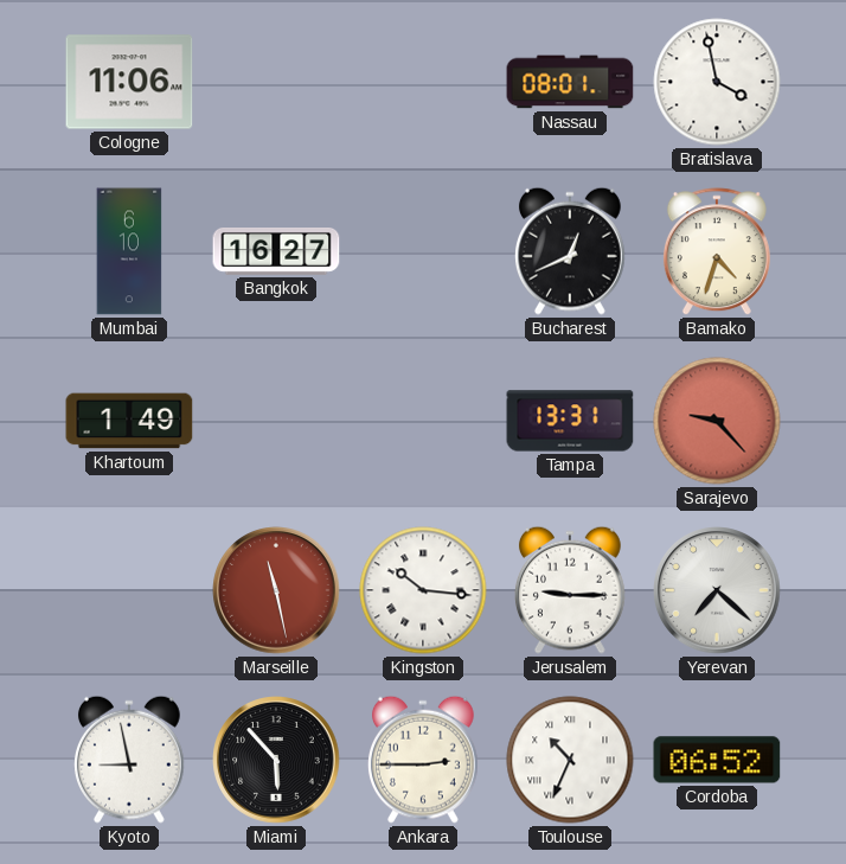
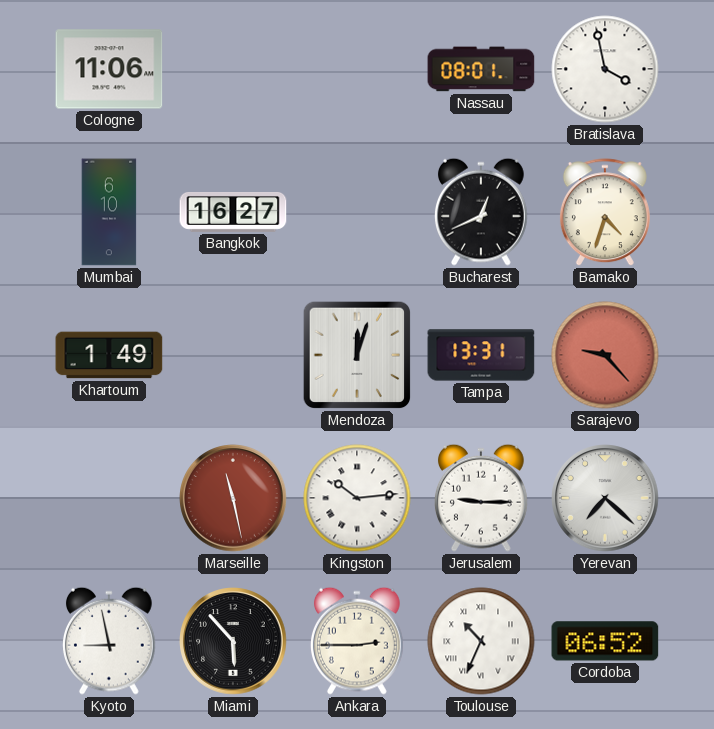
Mendoza: none -> 12:03
Kingston: 10:16 -> 10:14
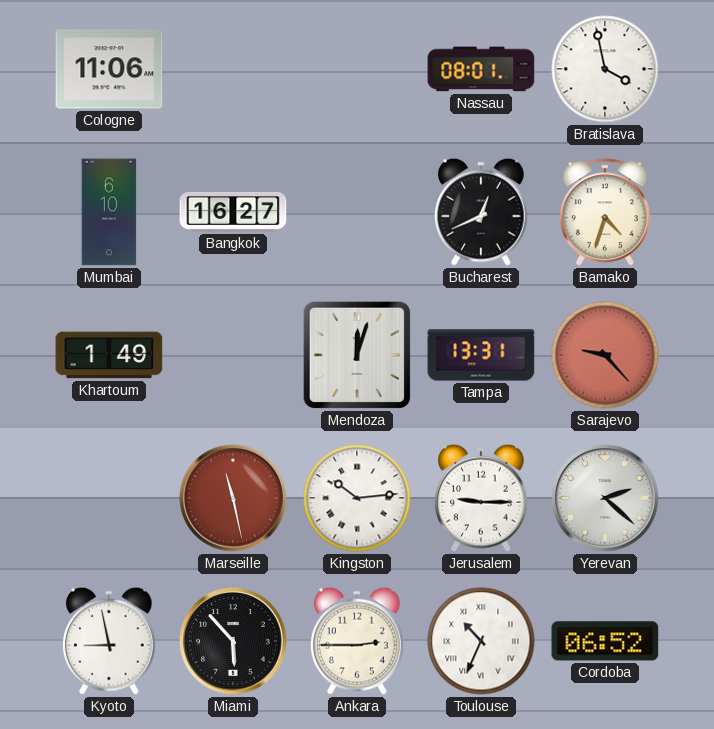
Yerevan: 7:22 -> 2:22
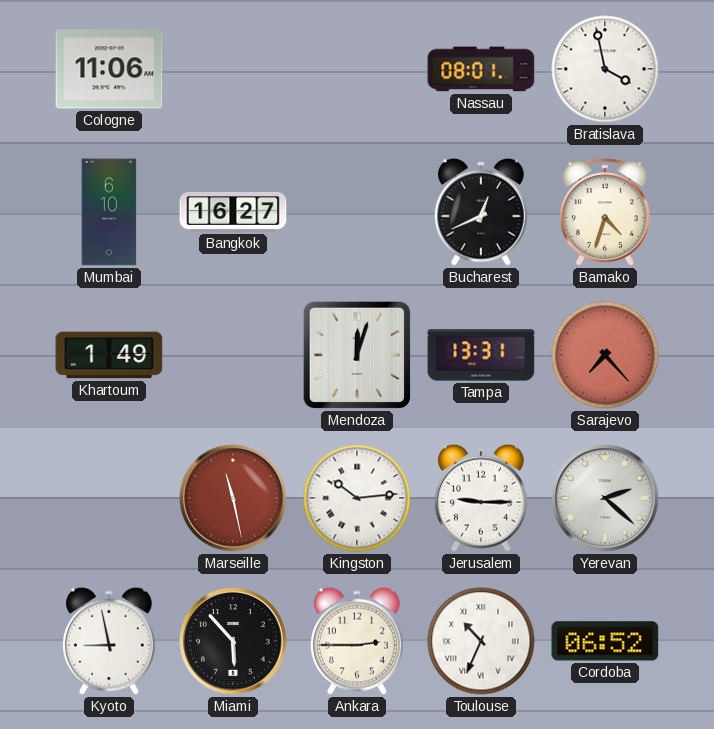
Sarajevo: 9:23 -> 7:23
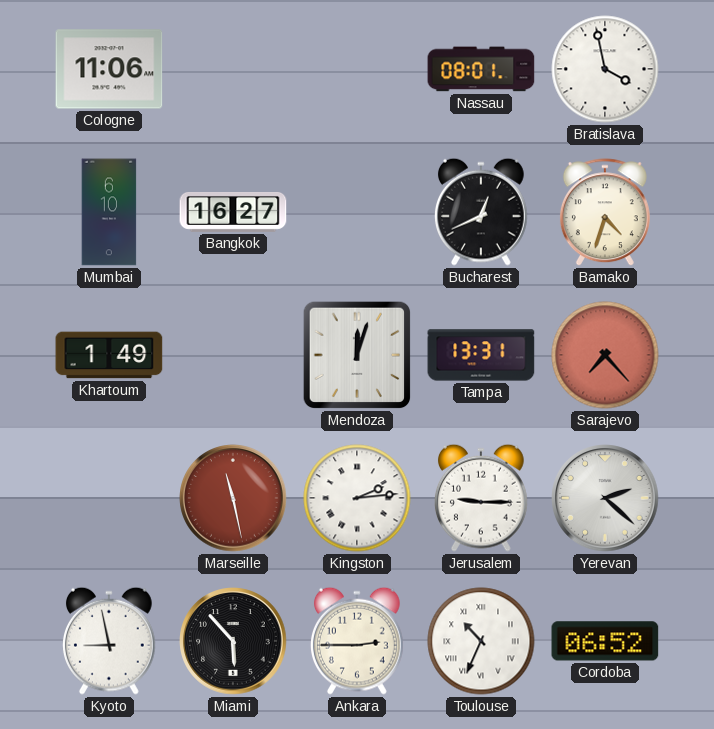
Kingston: 10:14 -> 2:14
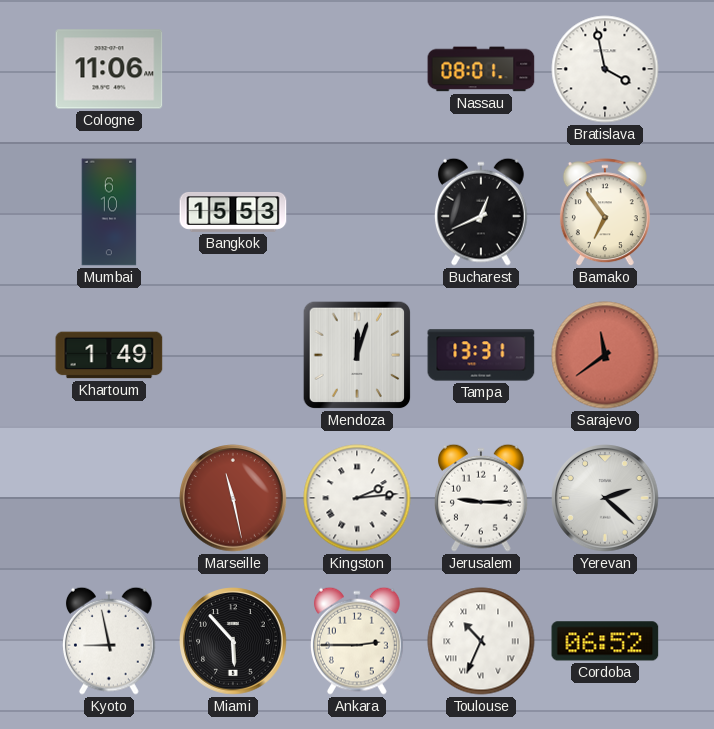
Bangkok: 16:27 -> 15:53
Bamako: 4:33 -> 6:54
Sarajevo: 7:23 -> 11:39
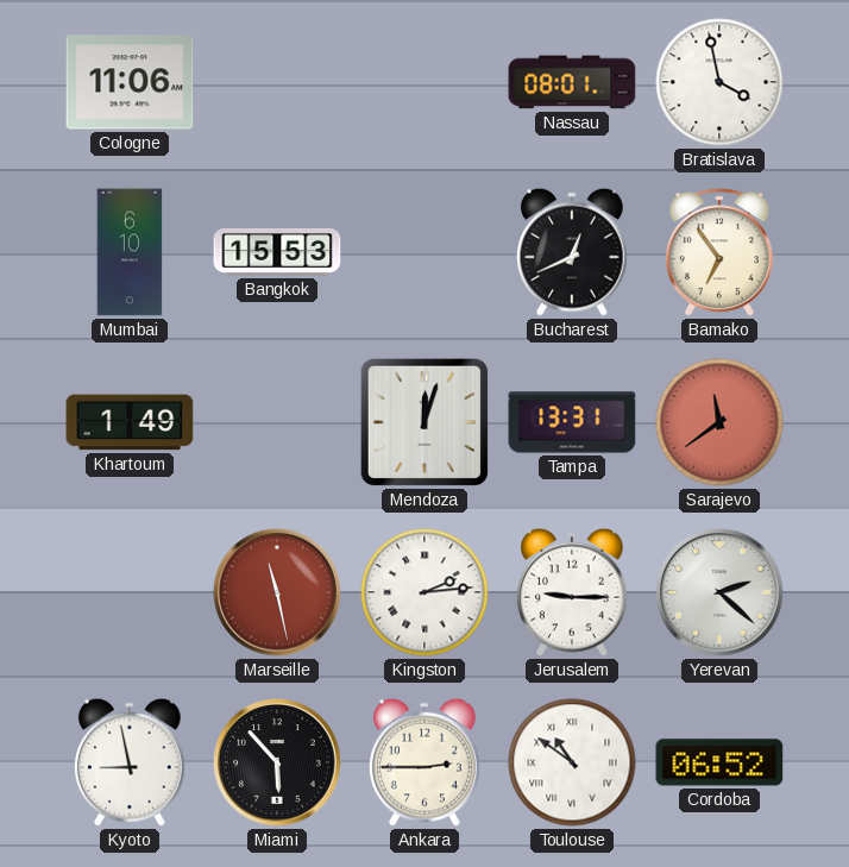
Toulouse: 10:34 -> 10:51
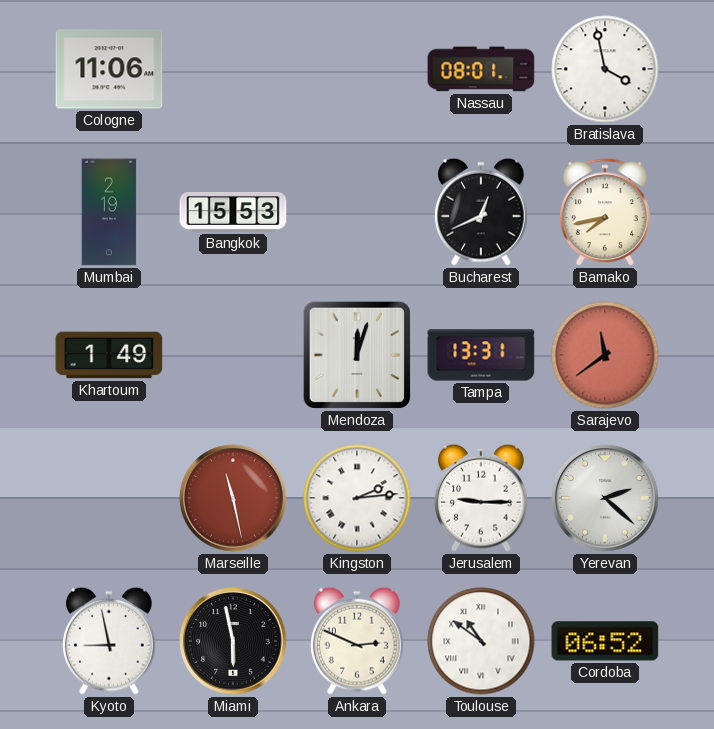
Mumbai: 6:10 -> 2:19
Bamako: 6:54 -> 7:43
Miami: 5:53 -> 5:58
Ankara: 2:45 -> 2:49
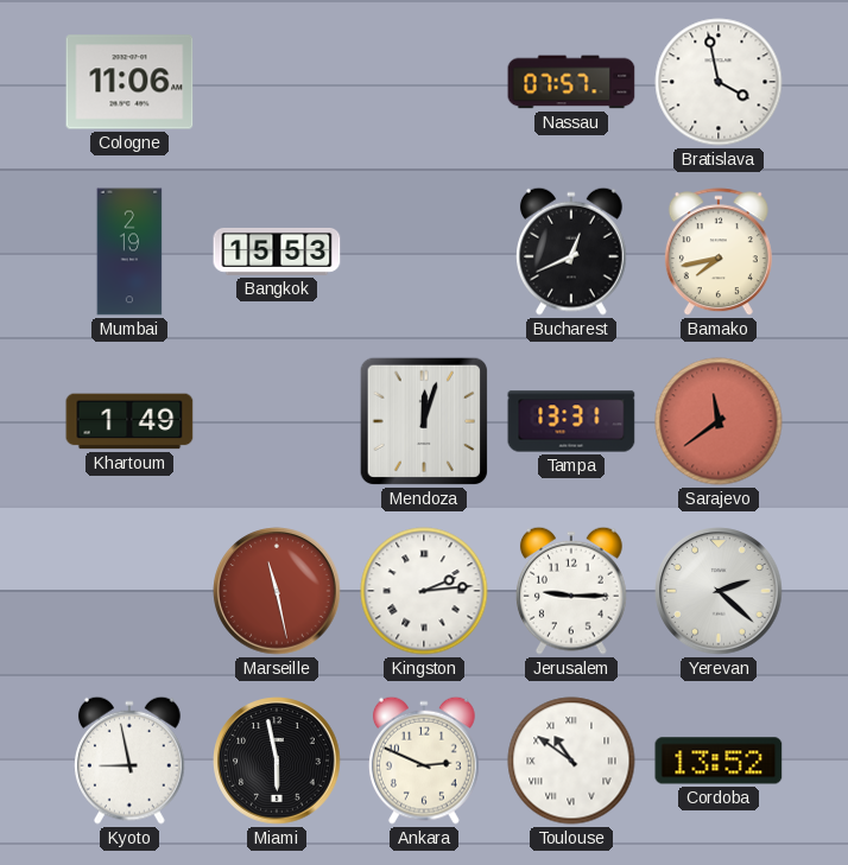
Nassau: 08:01 -> 07:57
Cordoba: 06:52 -> 13:52
